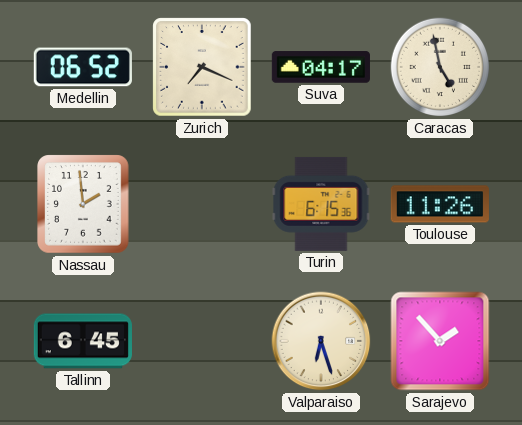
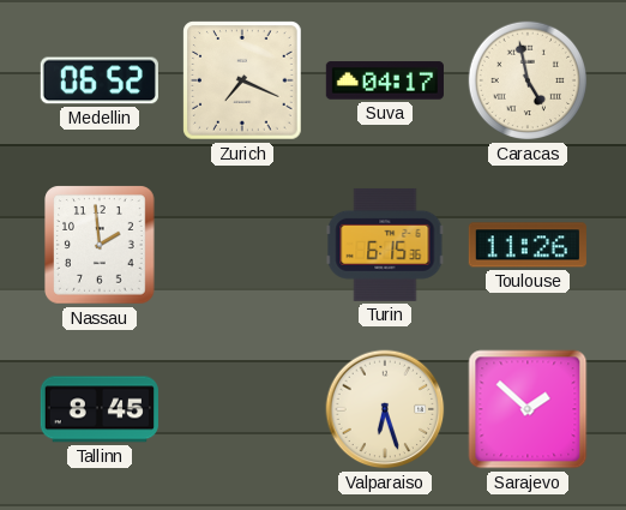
Tallinn: 6:45 -> 8:45
Sarajevo: 1:53 -> 1:52
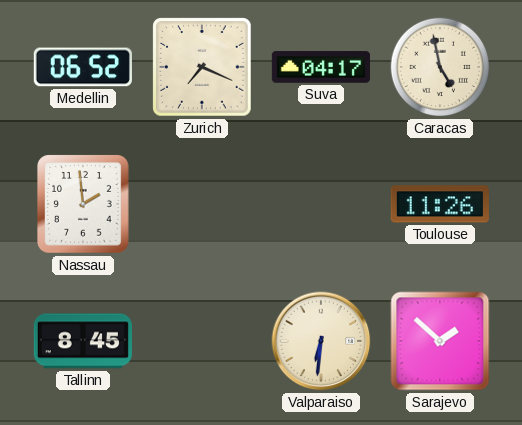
Turin: 6:15 -> none
Valparaiso: 6:27 -> 6:31
